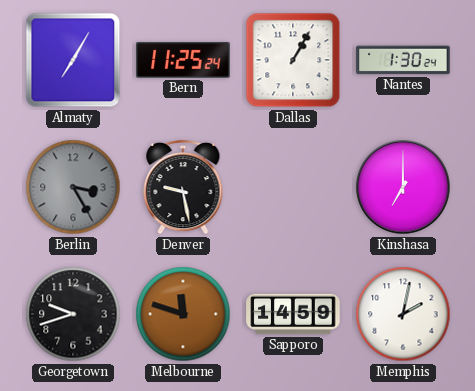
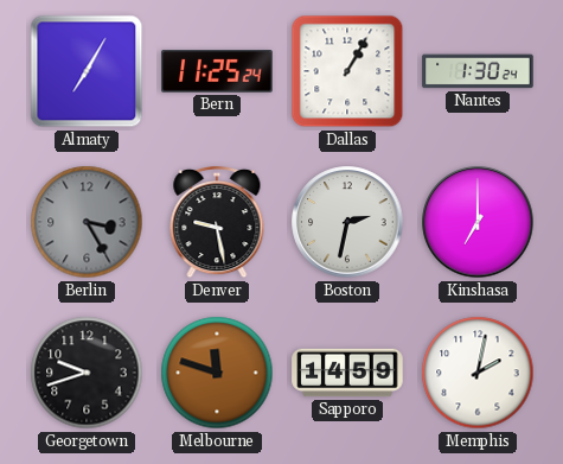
Boston: none -> 2:32
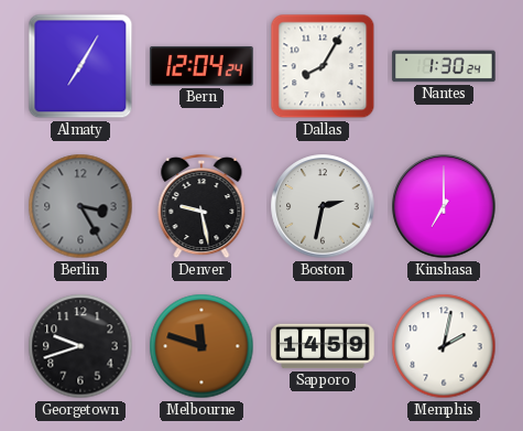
Bern: 11:25 -> 12:04
Dallas: 1:05 -> 8:05
